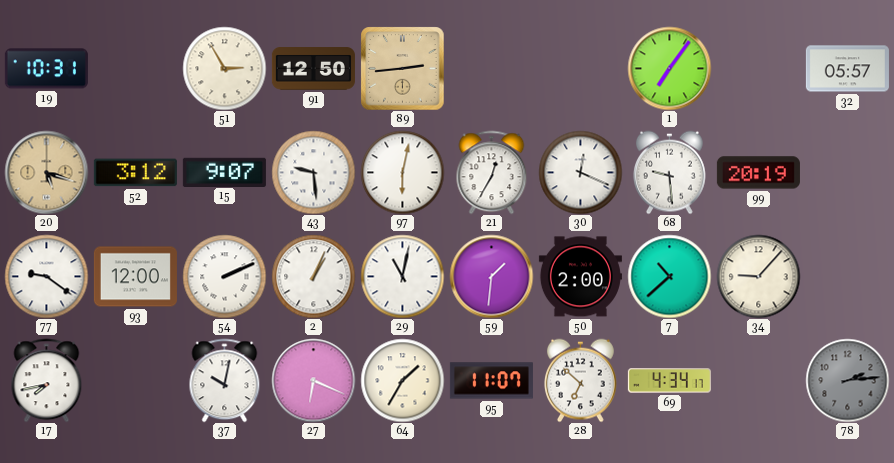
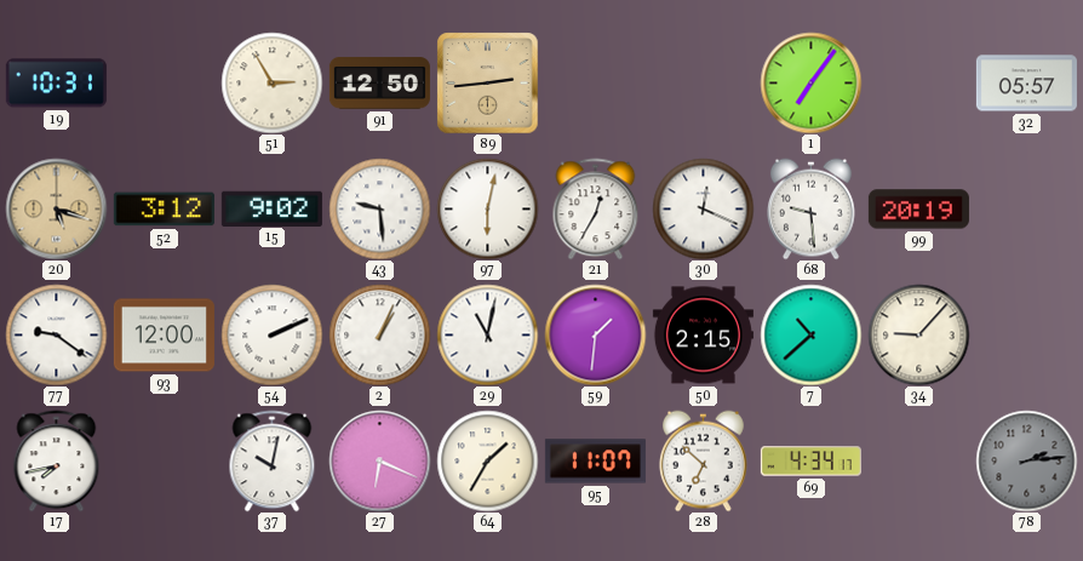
15: 9:07 -> 9:02
50: 2:00 -> 2:15
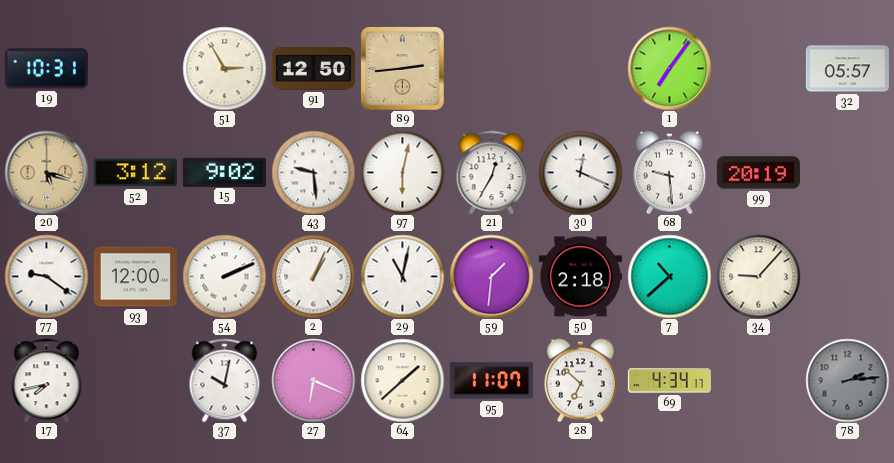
50: 2:15 -> 2:18
64: 1:35 -> 1:38
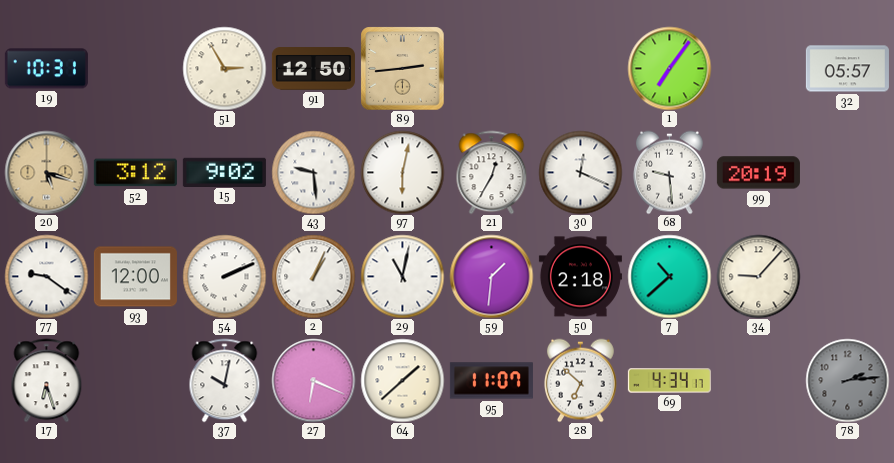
17: 7:43 -> 6:27
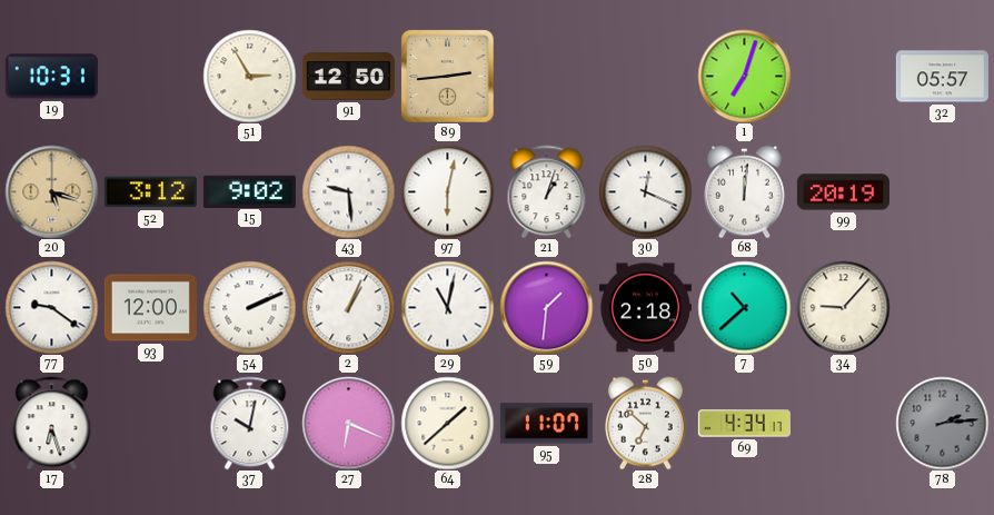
1: 7:06 -> 7:03
21: 12:35 -> 1:03
68: 9:29 -> 12:01
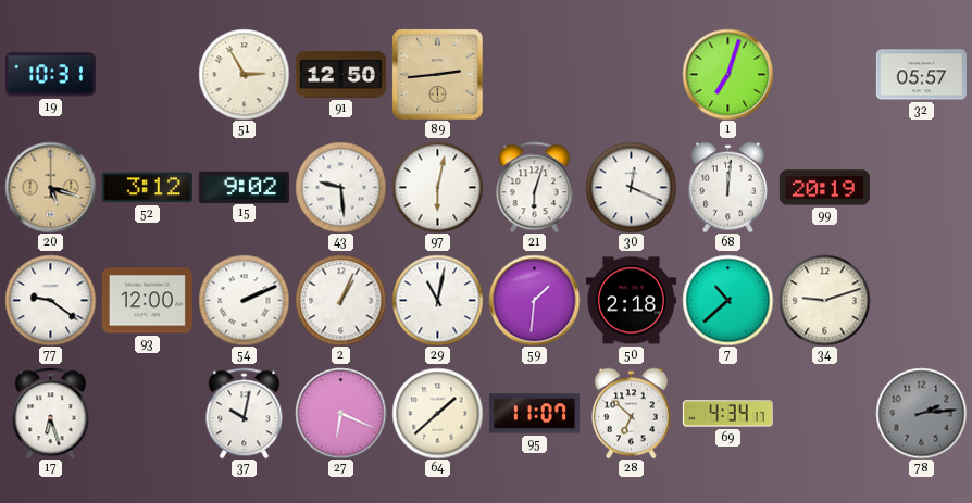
21: 1:03 -> 6:03
34: 9:07 -> 9:12
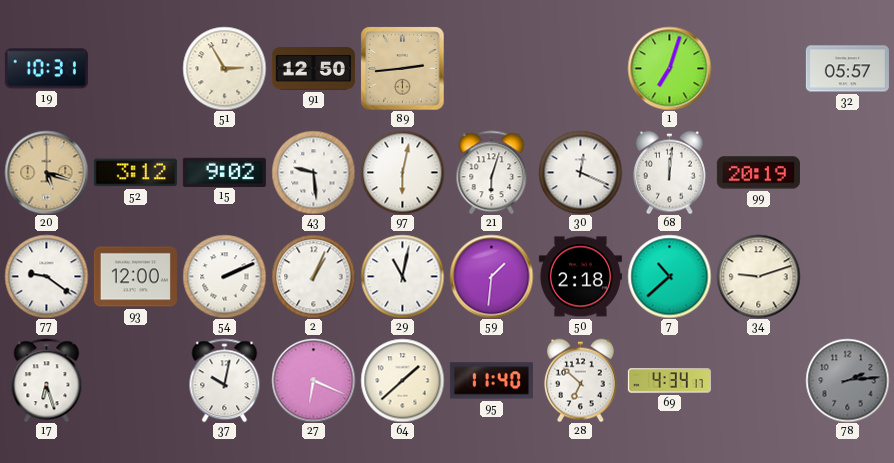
95: 11:07 -> 11:40
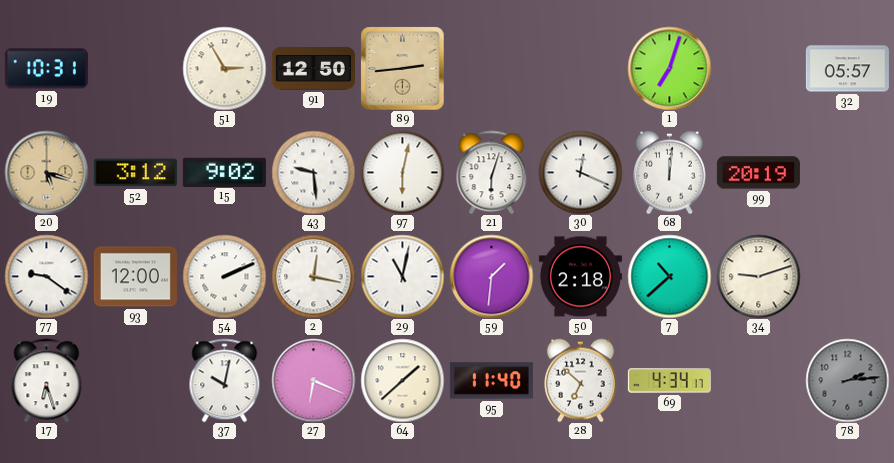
2: 1:04 -> 12:17
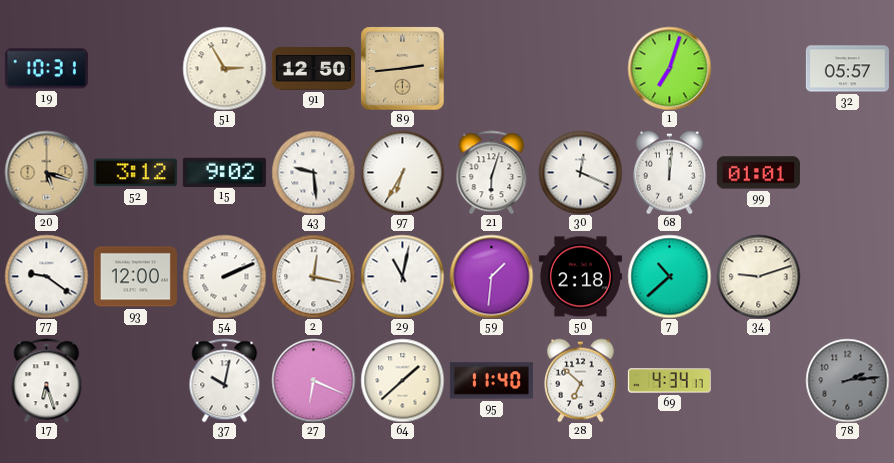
97: 6:02 -> 6:35
99: 20:19 -> 01:01
